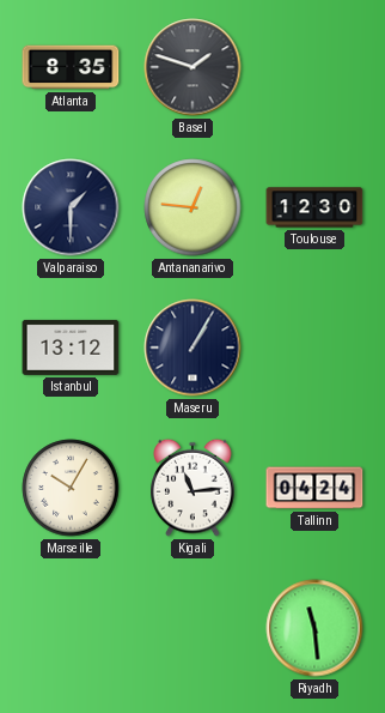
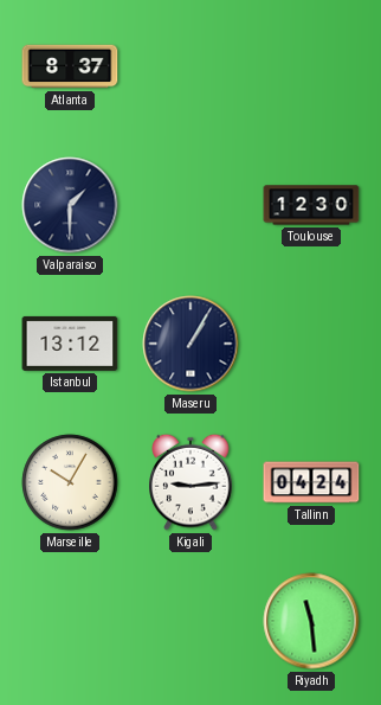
Atlanta: 8:35 -> 8:37
Basel: 1:48 -> none
Antananarivo: 12:46 -> none
Kigali: 11:14 -> 9:14
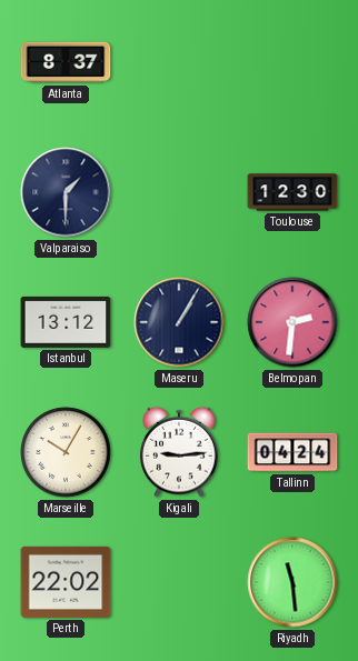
Belmopan: none -> 2:31
Perth: none -> 22:02
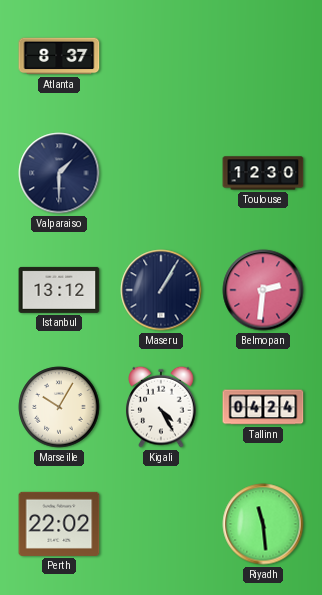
Kigali: 9:14 -> 4:25
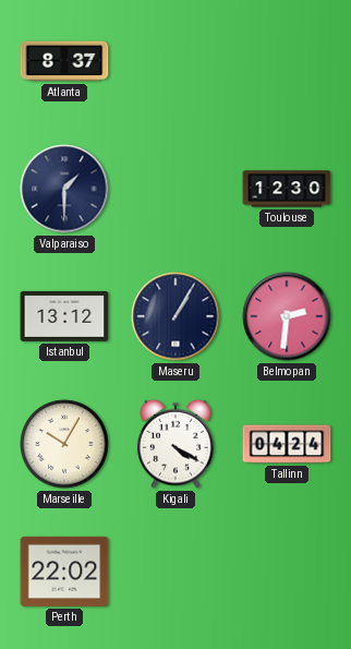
Kigali: 4:25 -> 4:20
Riyadh: 11:29 -> none
